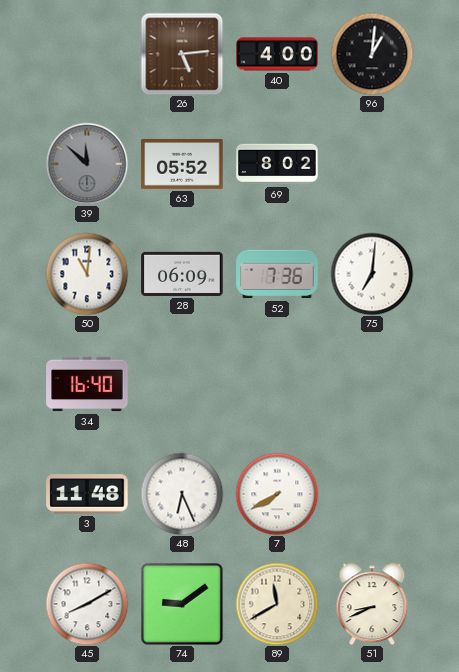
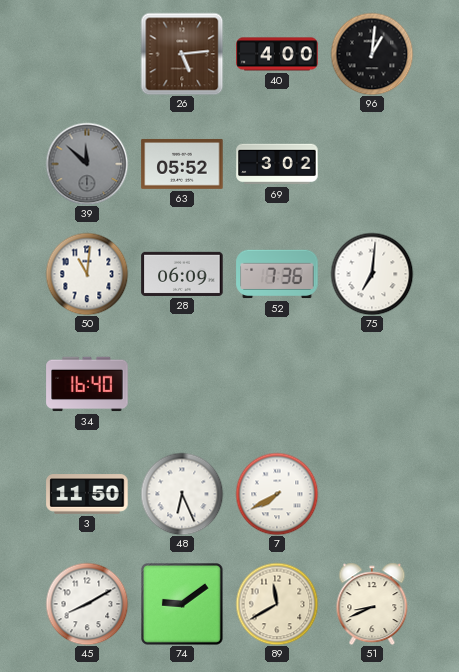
69: 8:02 -> 3:02
3: 11:48 -> 11:50
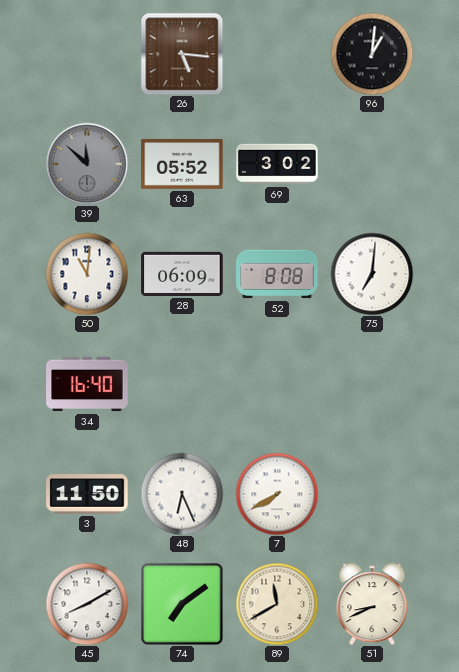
26: 5:14 -> 5:16
40: 4:00 -> none
52: 7:36 -> 8:08
74: 9:09 -> 7:09
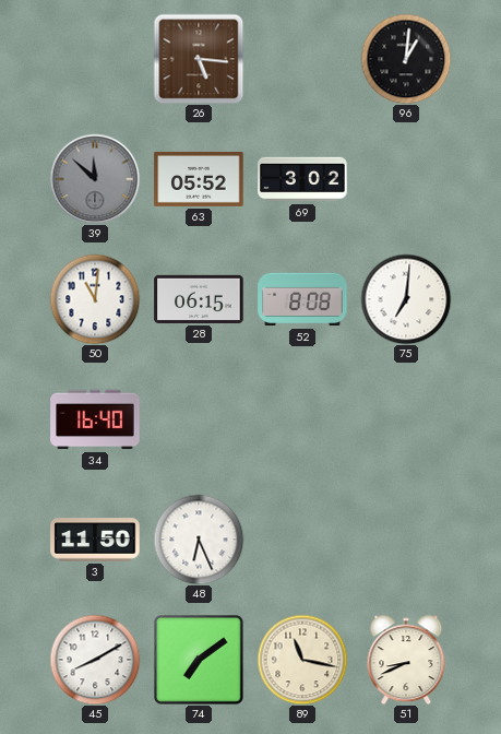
28: 06:09 -> 06:15
7: 7:40 -> none
89: 11:40 -> 11:17
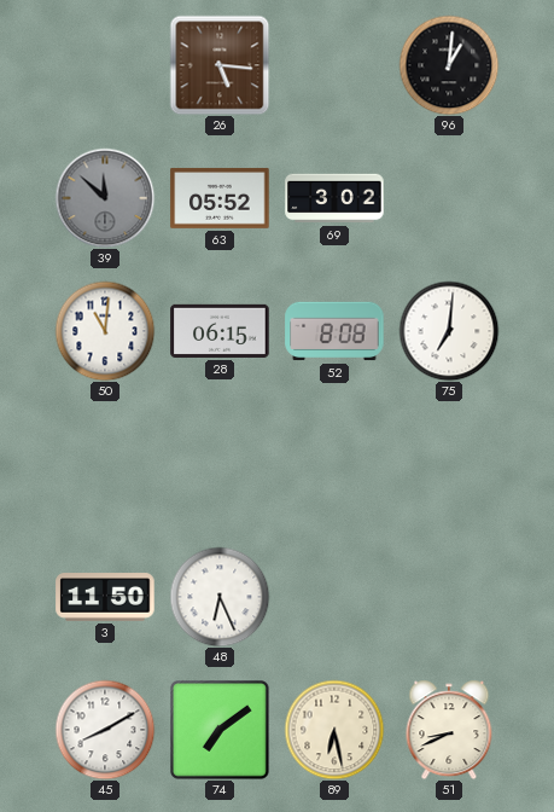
34: 16:40 -> none
89: 11:17 -> 6:28
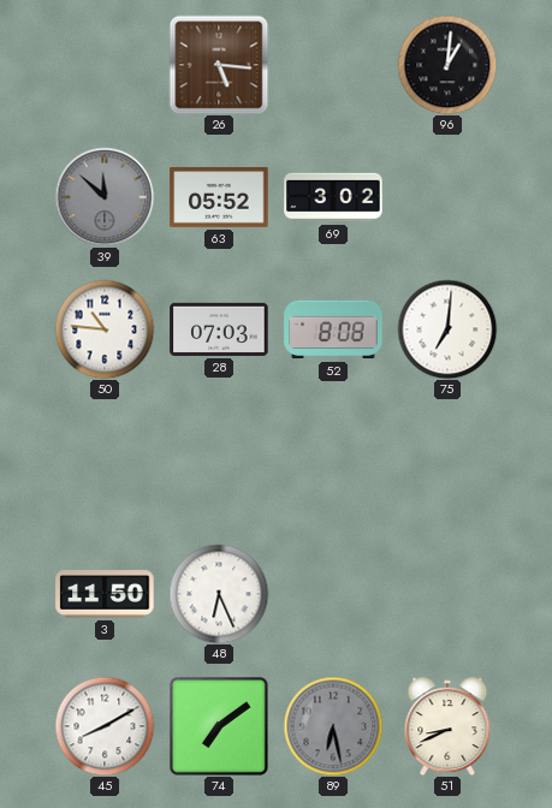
50: 11:01 -> 10:46
28: 06:15 -> 07:03
89 dial: cream -> grey
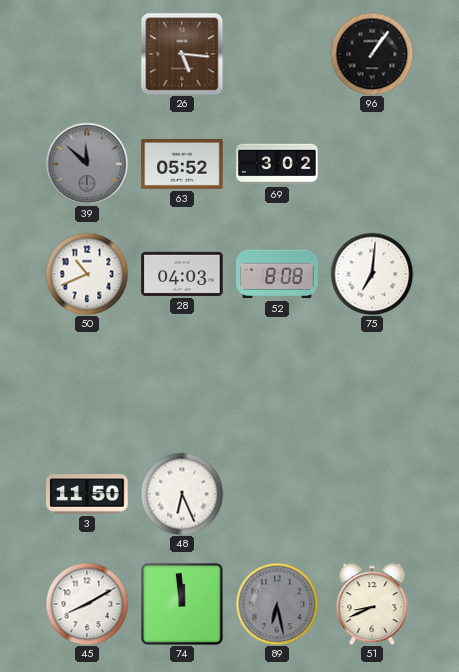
96: 1:01 -> 1:06
50: 10:46 -> 10:41
28: 07:03 -> 04:03
74: 7:09 -> 11:59
